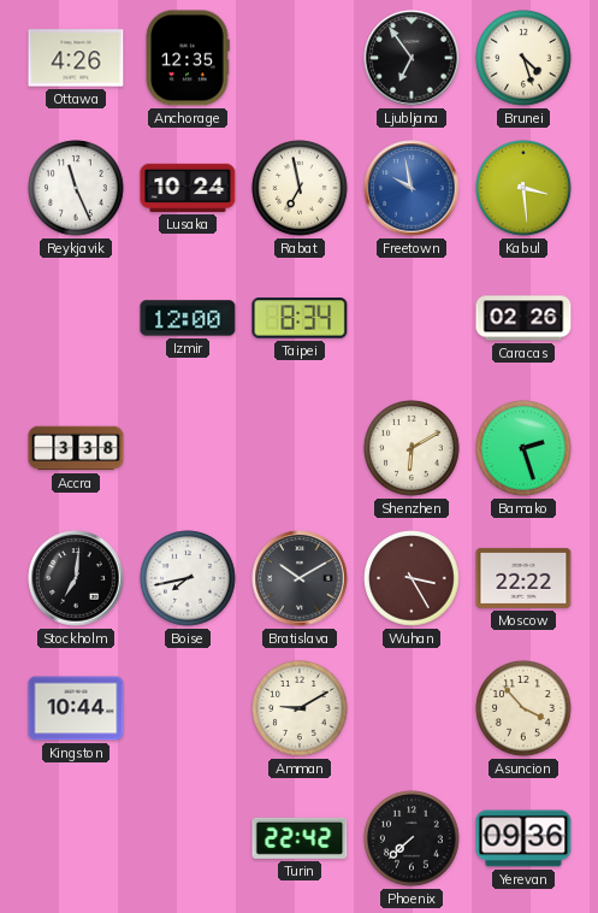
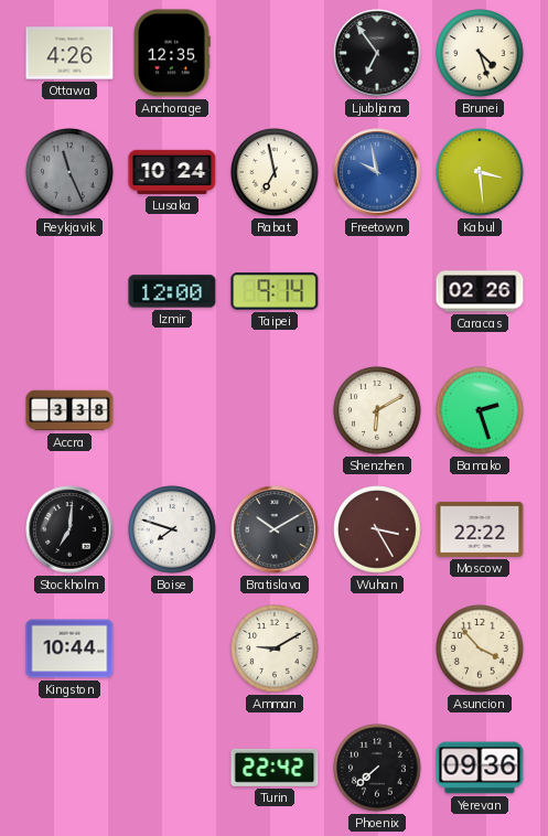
Reykjavik dial: white -> grey
Taipei: 8:34 -> 9:14
Boise: 7:43 -> 7:48
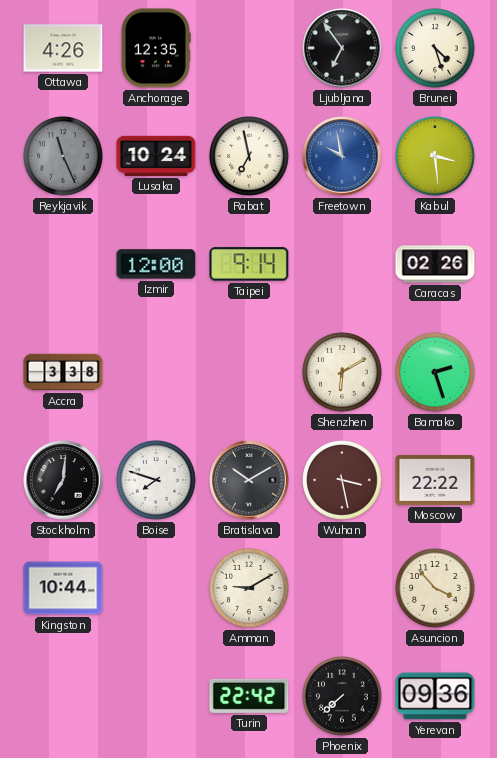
Wuhan: 3:25 -> 3:28
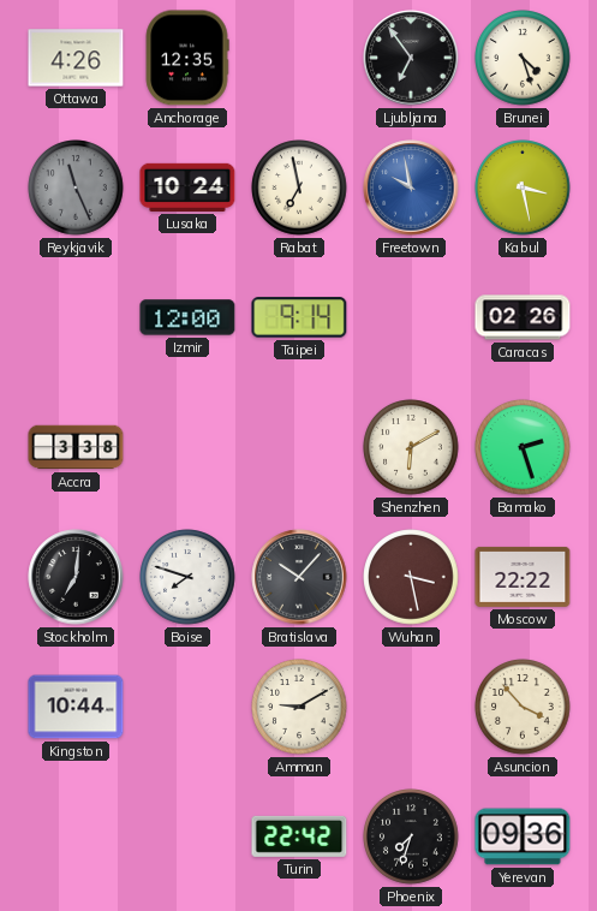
Kabul: 3:29 -> 3:28
Bratislava: 10:10 -> 10:07
Phoenix: 7:38 -> 7:33
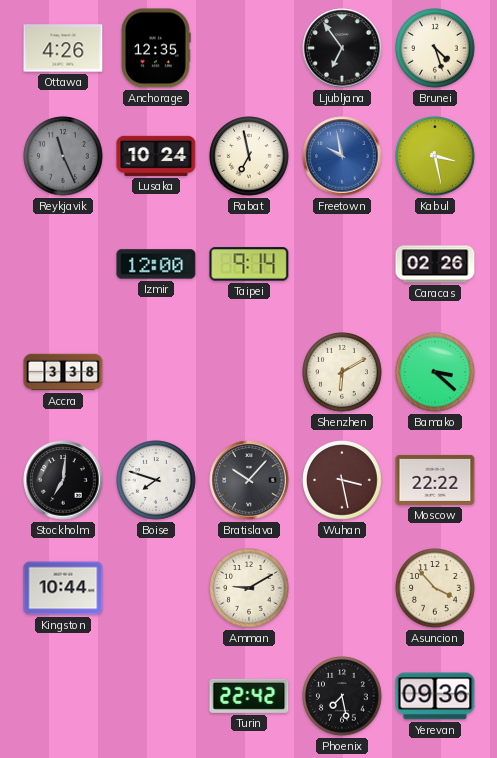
Bamako: 2:27 -> 3:22
Phoenix: 7:33 -> 7:28
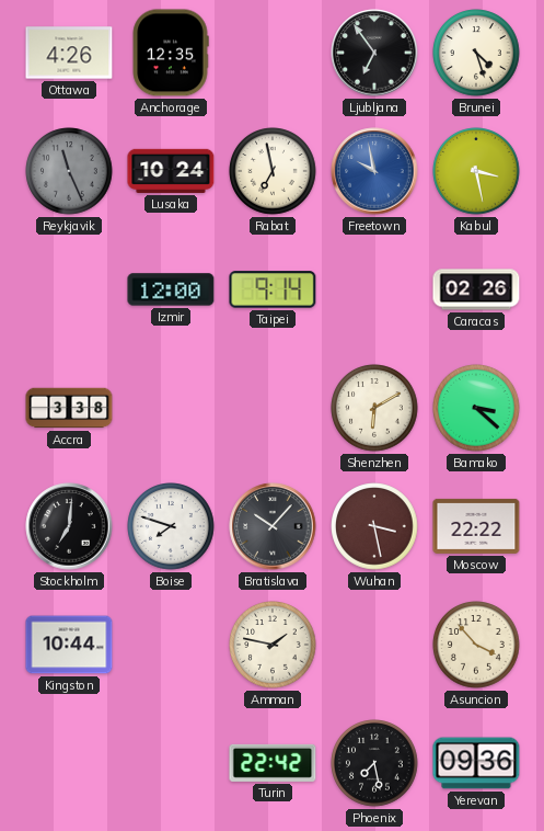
Amman: 9:10 -> 1:47
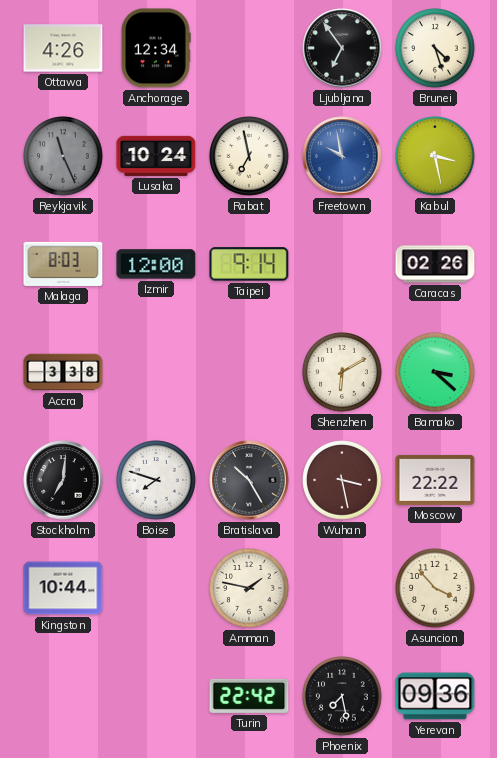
Anchorage: 12:35 -> 12:34
Malaga: none -> 8:03
Bratislava: 10:07 -> 10:25
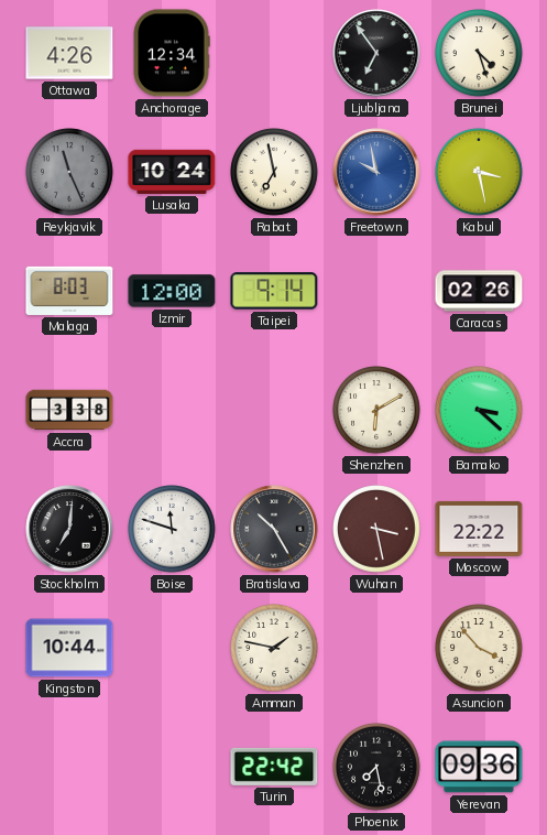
Boise: 7:48 -> 11:48
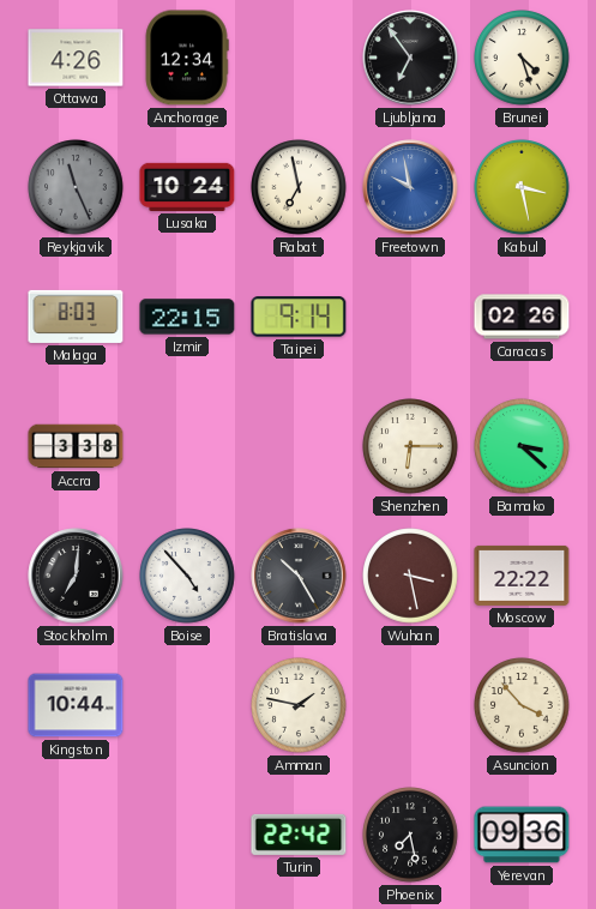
Izmir: 12:00 -> 22:15
Shenzhen: 6:10 -> 6:15
Boise: 11:48 -> 4:53
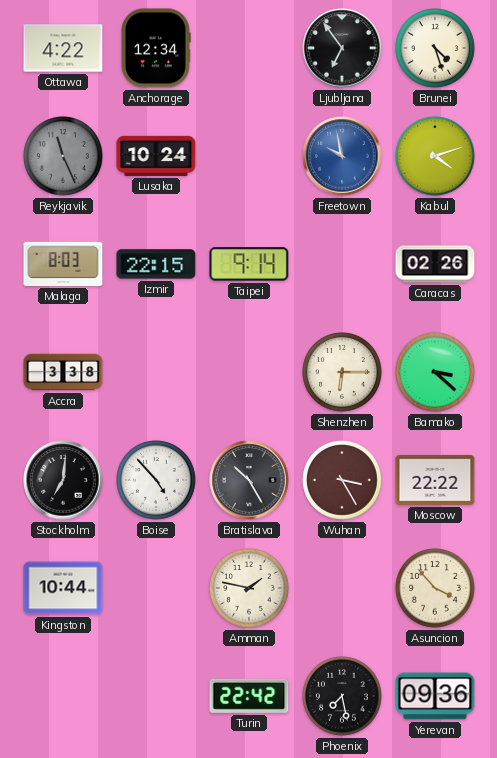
Ottawa: 4:26 -> 4:22
Rabat: 6:58 -> none
Kabul: 3:28 -> 4:12
Wuhan: 3:28 -> 3:25
